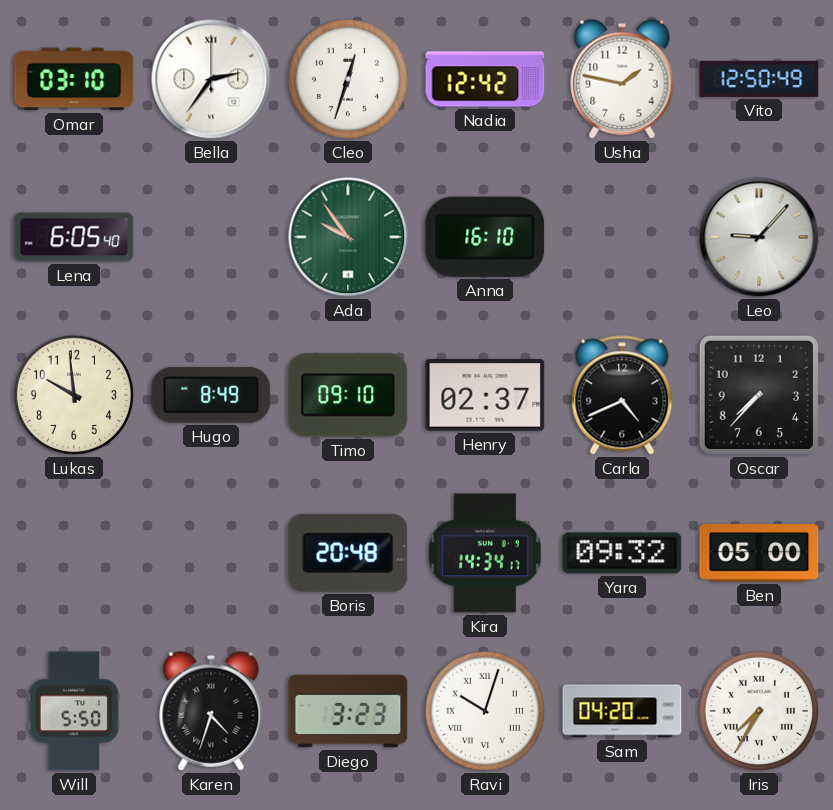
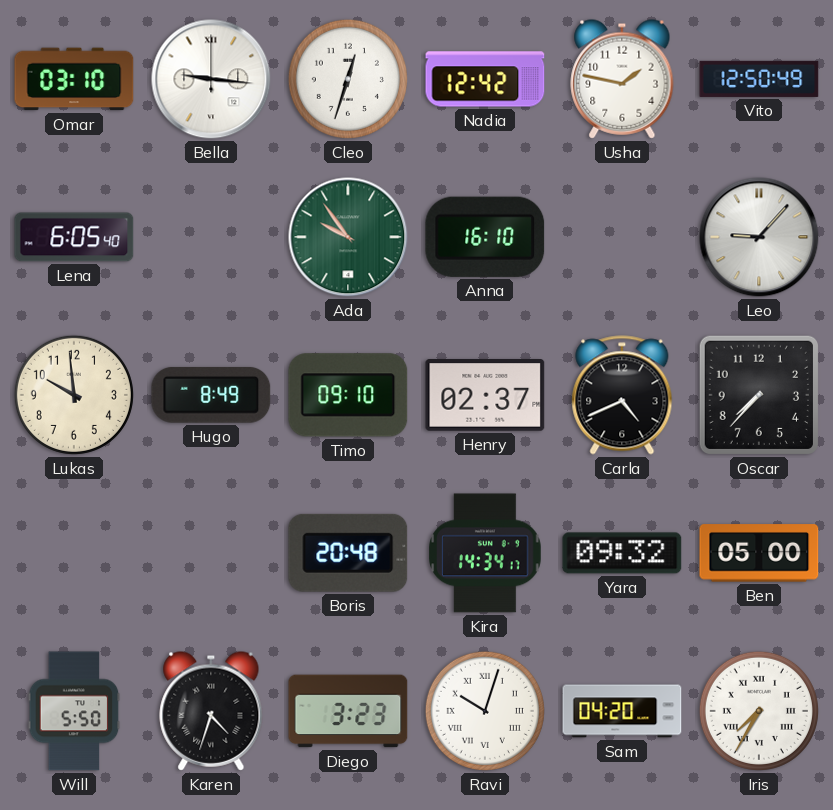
Bella: 2:36 -> 9:16
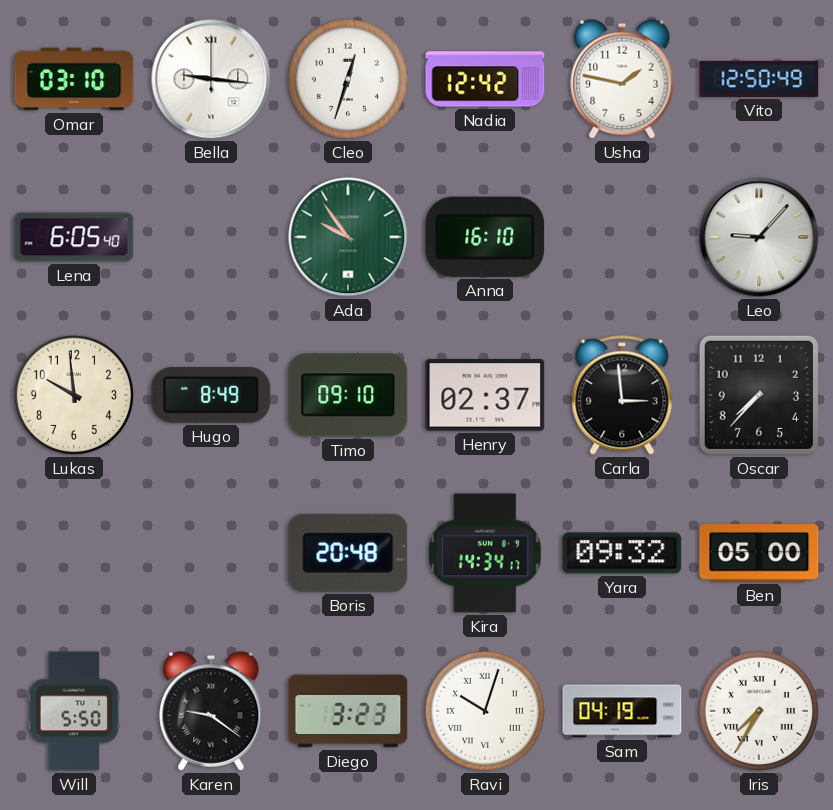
Carla: 4:41 -> 2:59
Karen: 4:33 -> 9:21
Sam: 04:20 -> 04:19
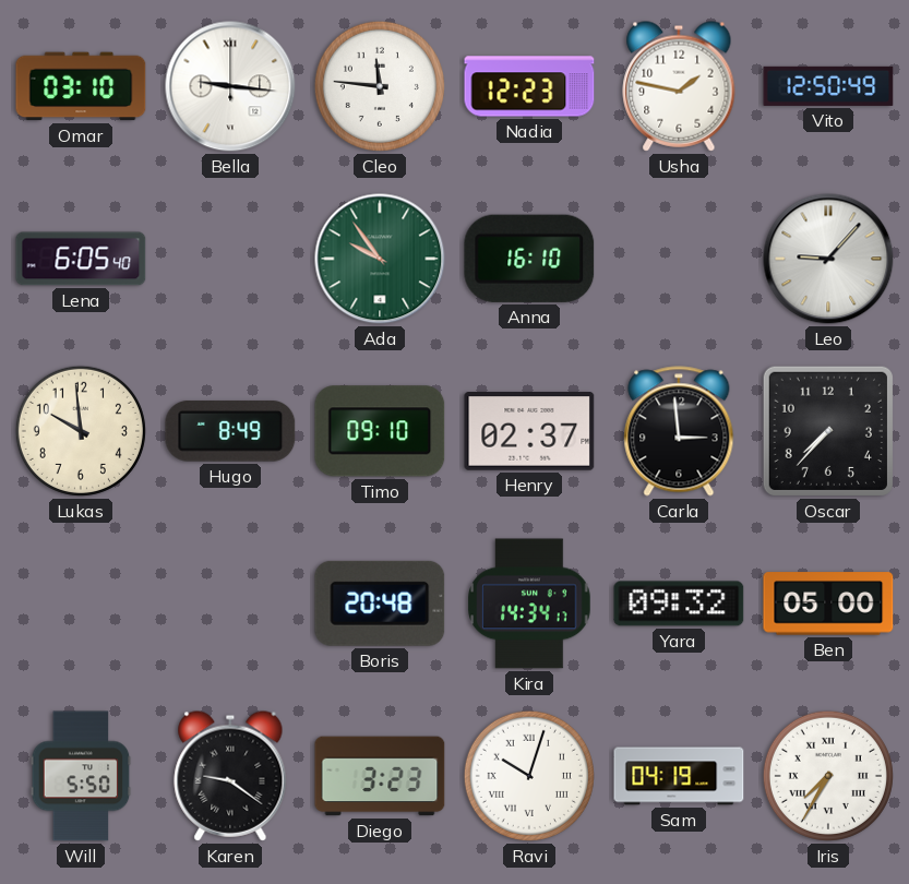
Cleo: 12:33 -> 11:46
Nadia: 12:42 -> 12:23
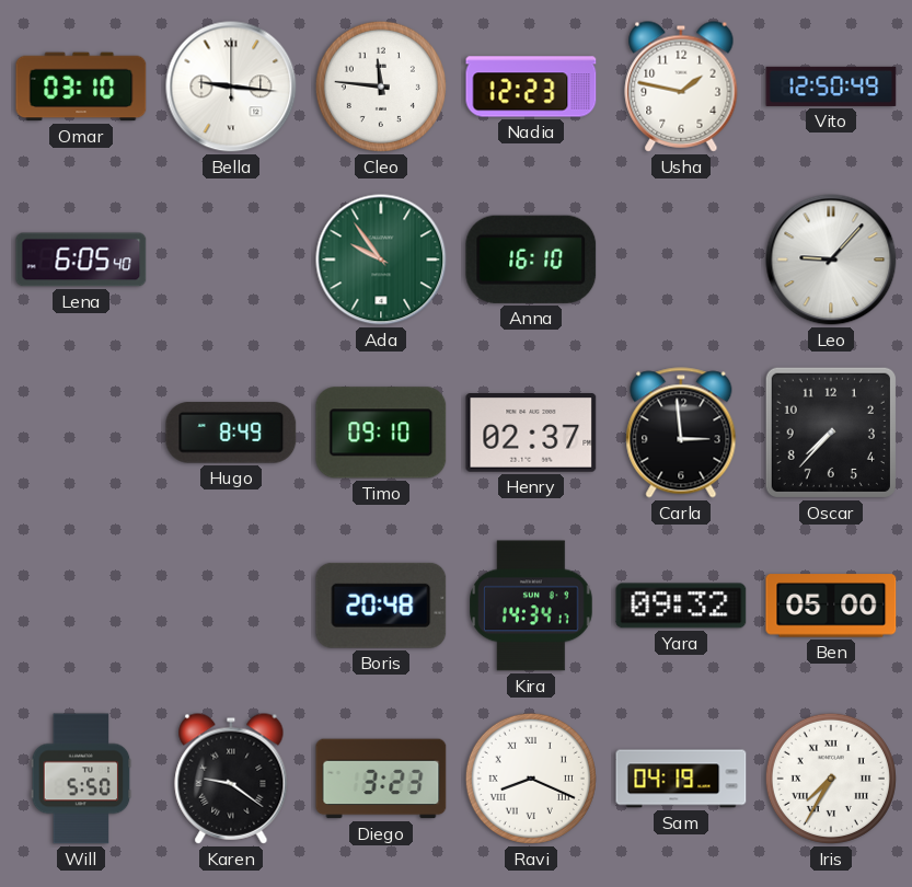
Lukas: 9:59 -> none
Ravi: 10:03 -> 8:19
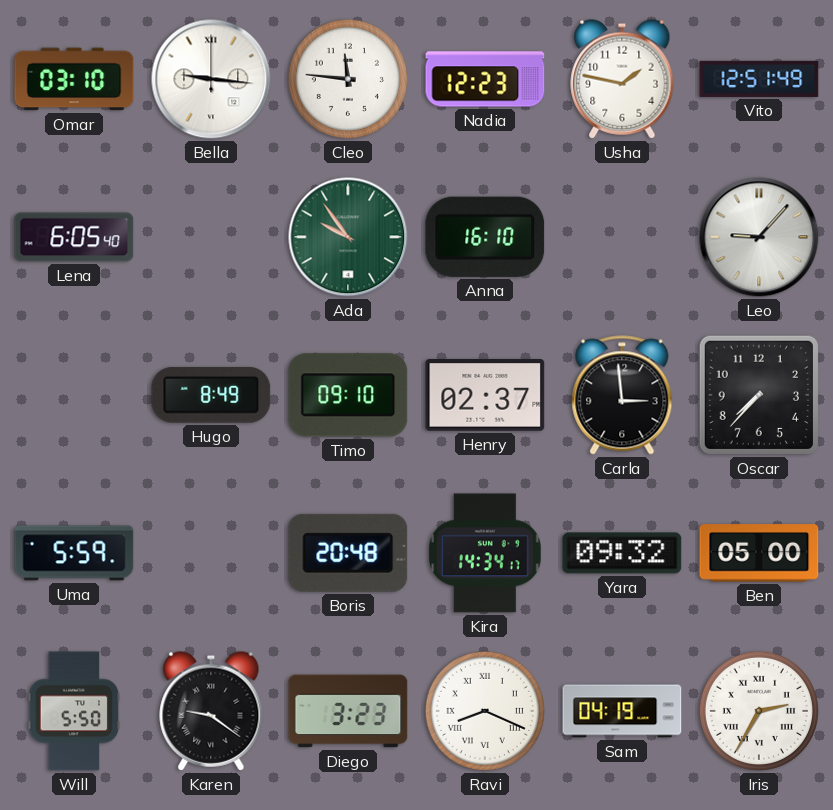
Vito: 12:50 -> 12:51
Uma: none -> 5:59
Iris: 7:35 -> 2:35
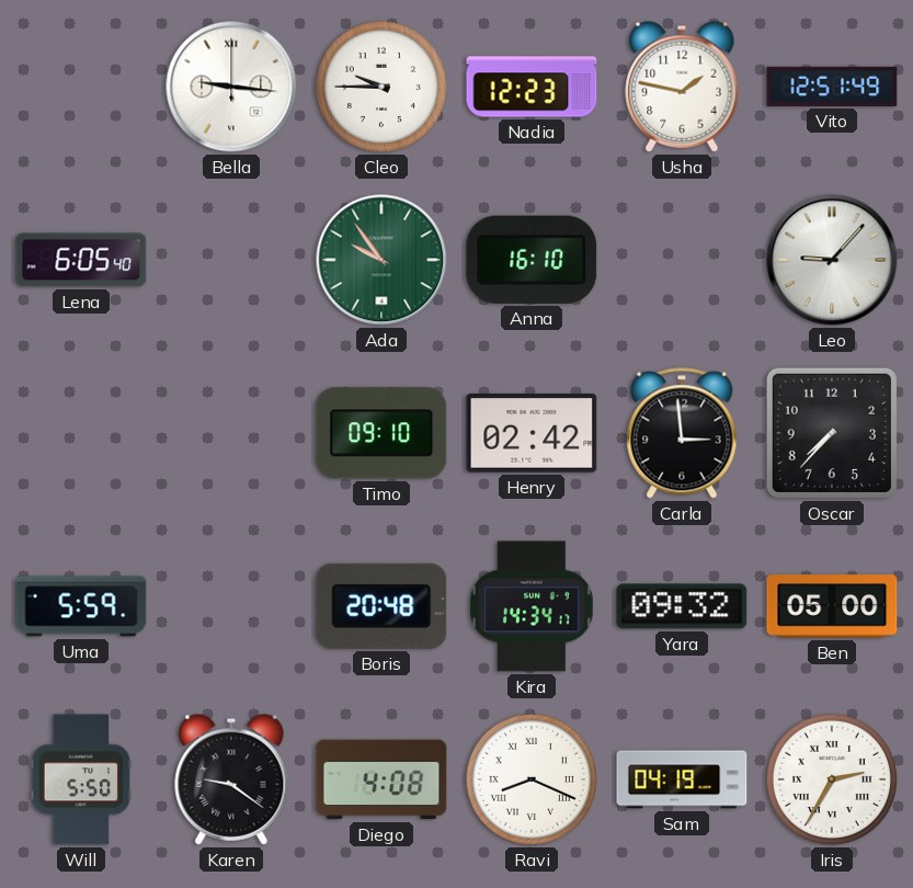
Omar: 03:10 -> none
Cleo: 11:46 -> 9:45
Hugo: 8:49 -> none
Henry: 02:37 -> 02:42
Diego: 3:23 -> 4:08
